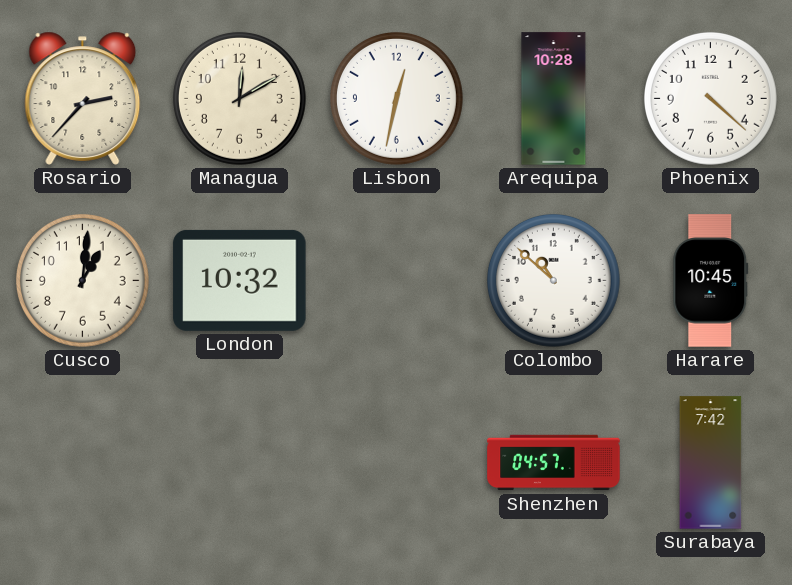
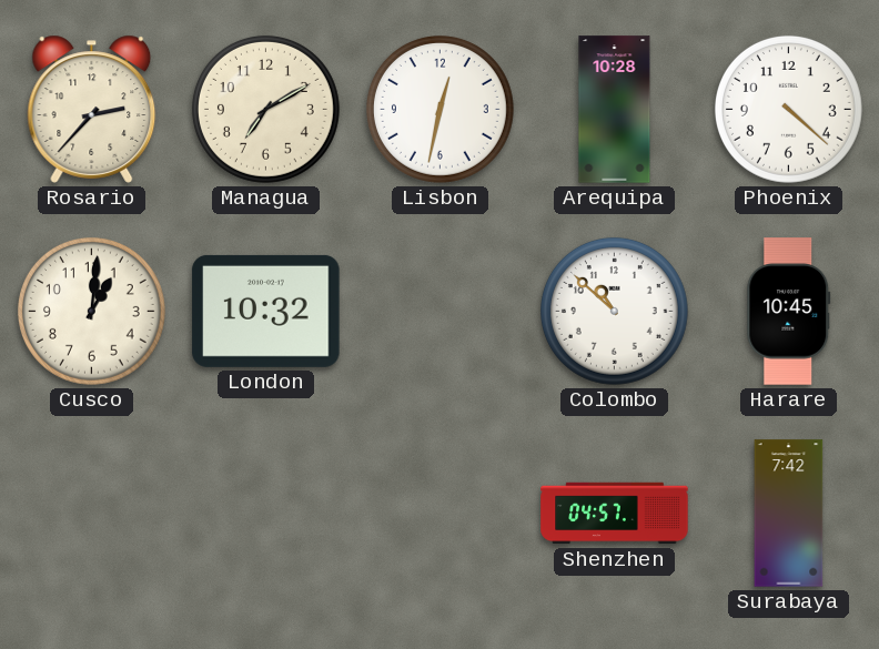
Managua: 12:10 -> 7:10
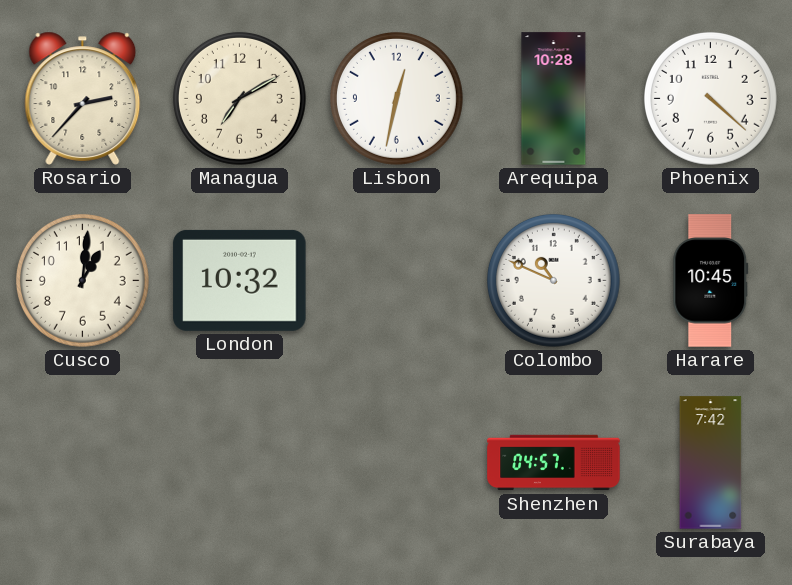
Colombo: 10:52 -> 10:49
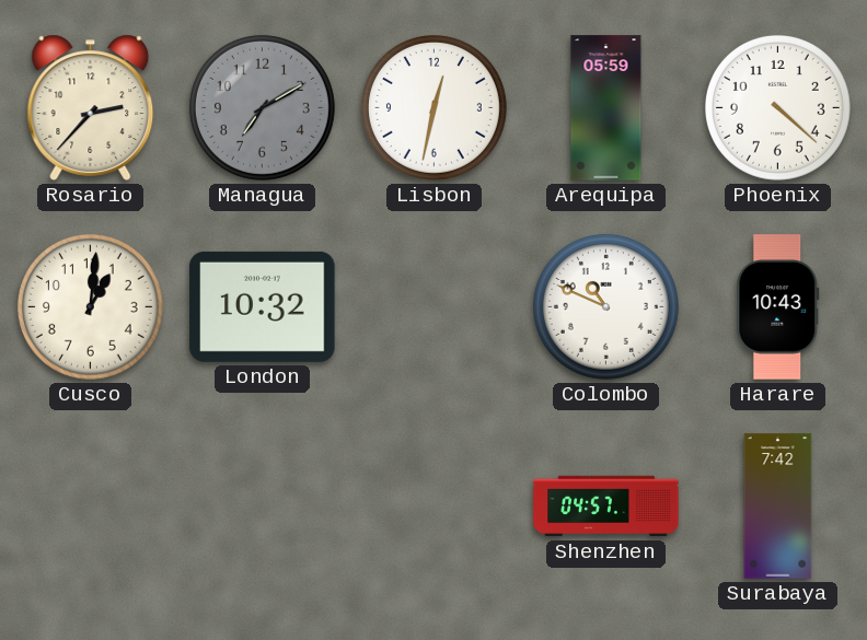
Managua dial: cream -> grey
Arequipa: 10:28 -> 05:59
Harare: 10:45 -> 10:43
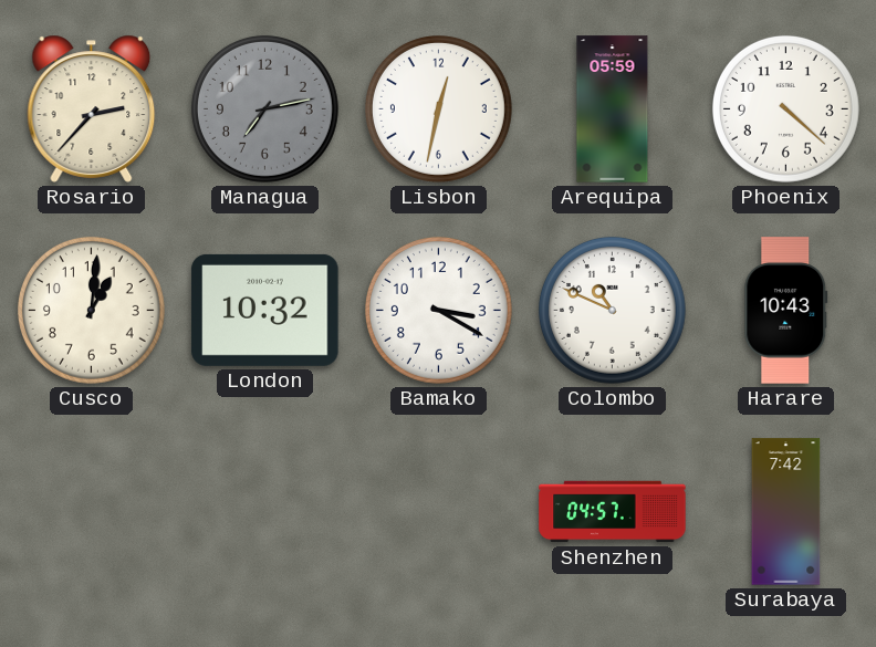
Managua: 7:10 -> 7:13
Bamako: none -> 3:20
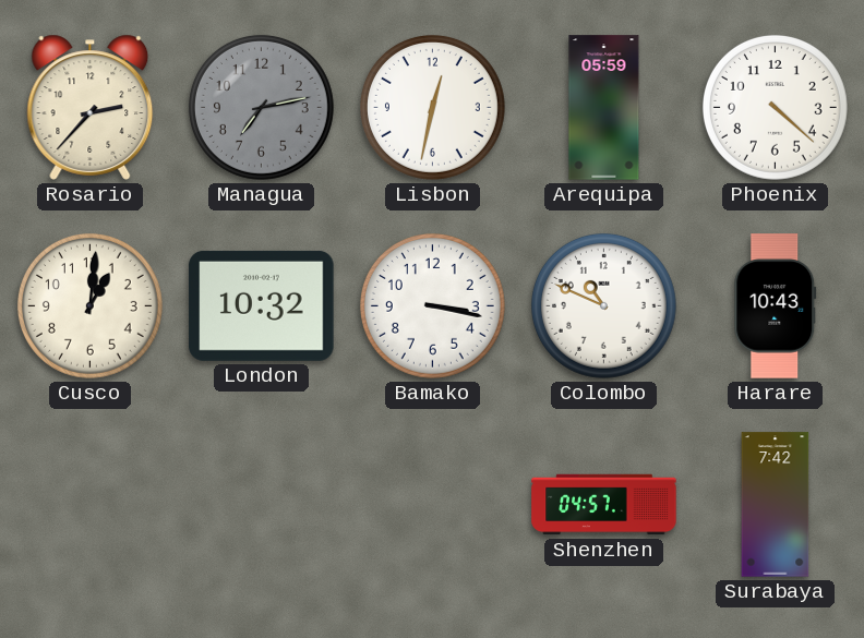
Bamako: 3:20 -> 3:17
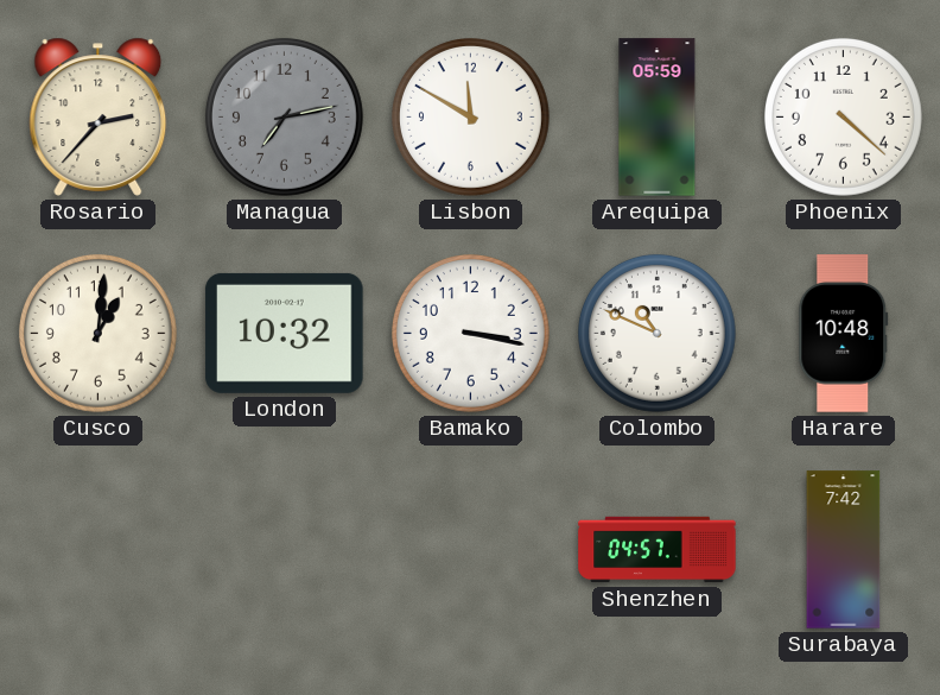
Lisbon: 12:32 -> 11:50
Harare: 10:43 -> 10:48
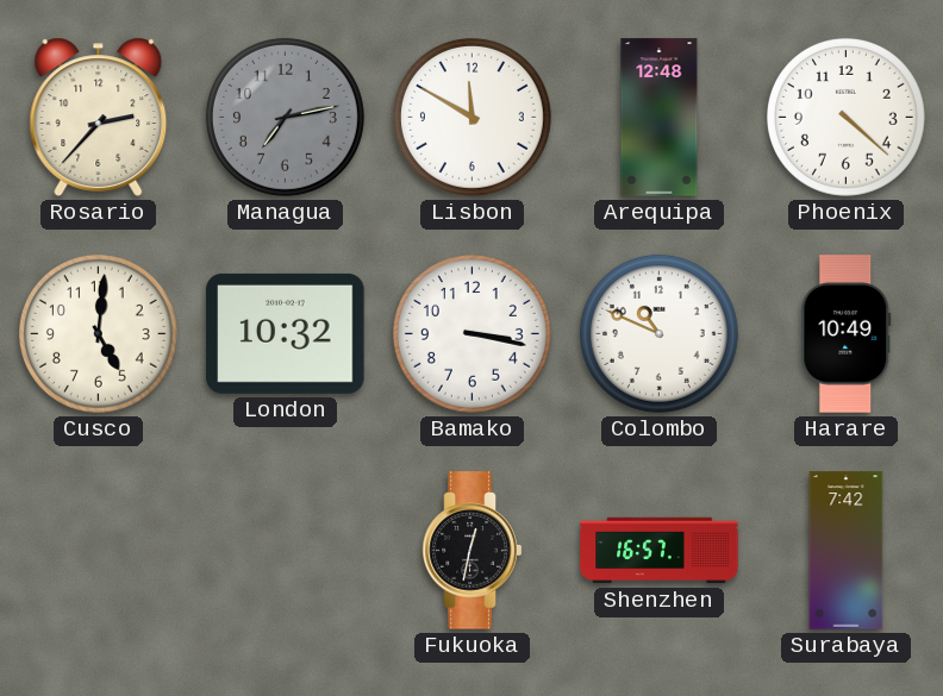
Arequipa: 05:59 -> 12:48
Cusco: 1:01 -> 5:01
Harare: 10:48 -> 10:49
Fukuoka: none -> 12:32
Shenzhen: 04:57 -> 16:57
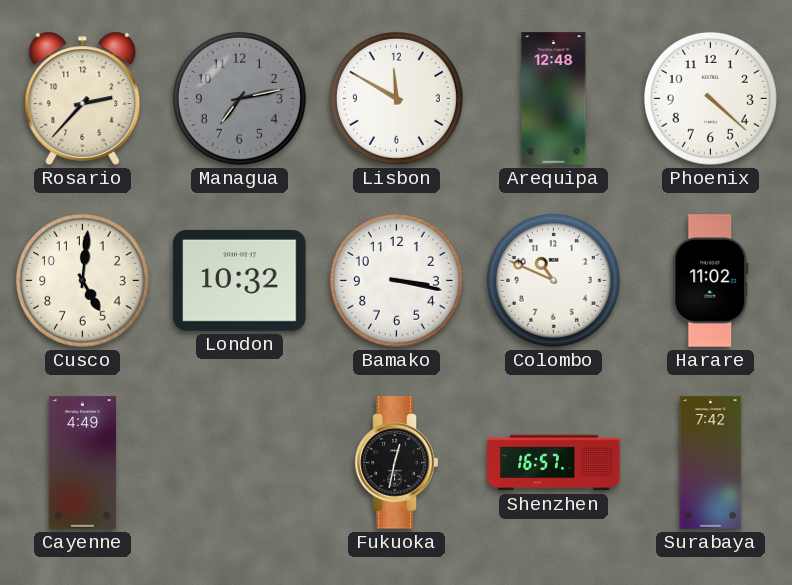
Harare: 10:49 -> 11:02
Cayenne: none -> 4:49
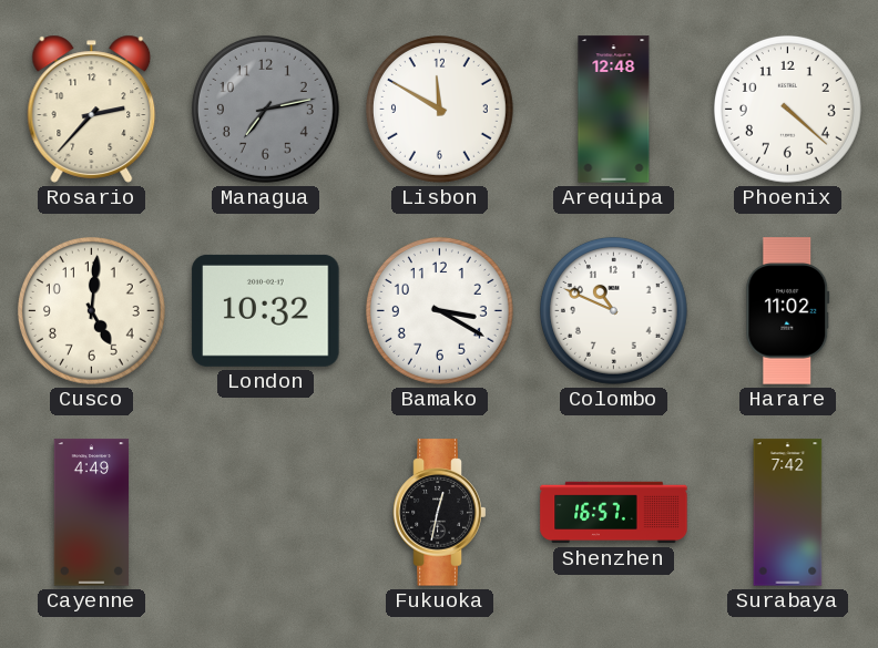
Bamako: 3:17 -> 3:20
